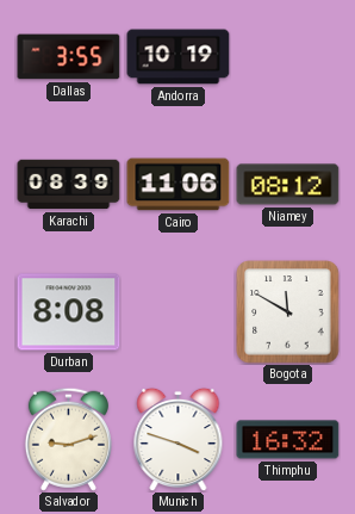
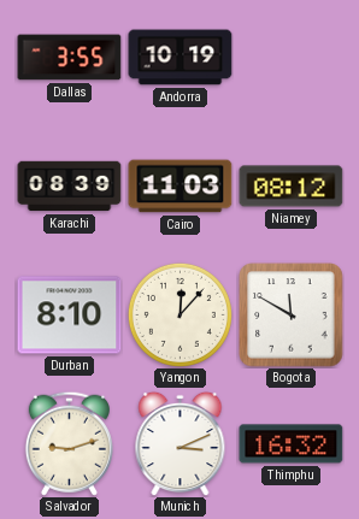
Cairo: 11:06 -> 11:03
Durban: 8:08 -> 8:10
Yangon: none -> 12:07
Munich: 3:48 -> 3:11
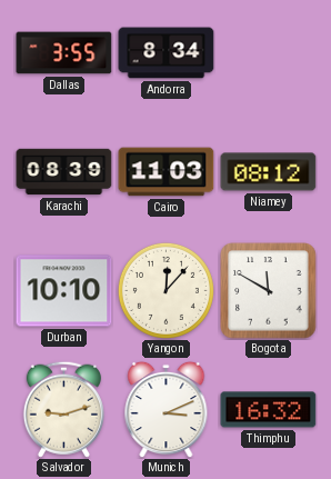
Andorra: 10:19 -> 8:34
Durban: 8:10 -> 10:10
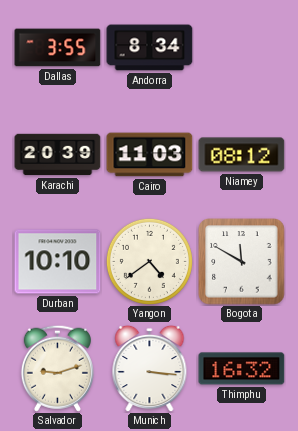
Karachi: 08:39 -> 20:39
Yangon: 12:07 -> 4:39
Munich: 3:11 -> 3:16
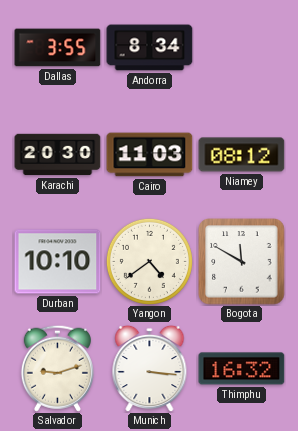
Karachi: 20:39 -> 20:30
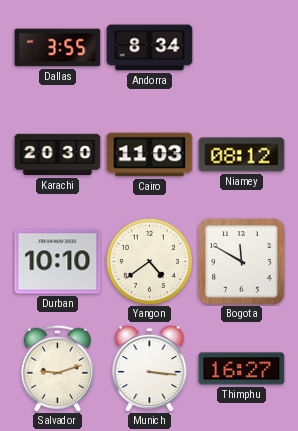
Thimphu: 16:32 -> 16:27
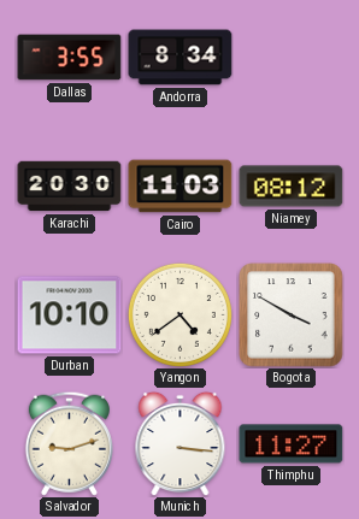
Bogota: 11:50 -> 3:50
Thimphu: 16:27 -> 11:27
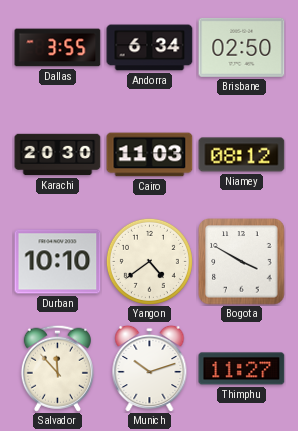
Andorra: 8:34 -> 6:34
Brisbane: none -> 02:50
Salvador: 9:12 -> 11:53
Munich: 3:16 -> 10:12
